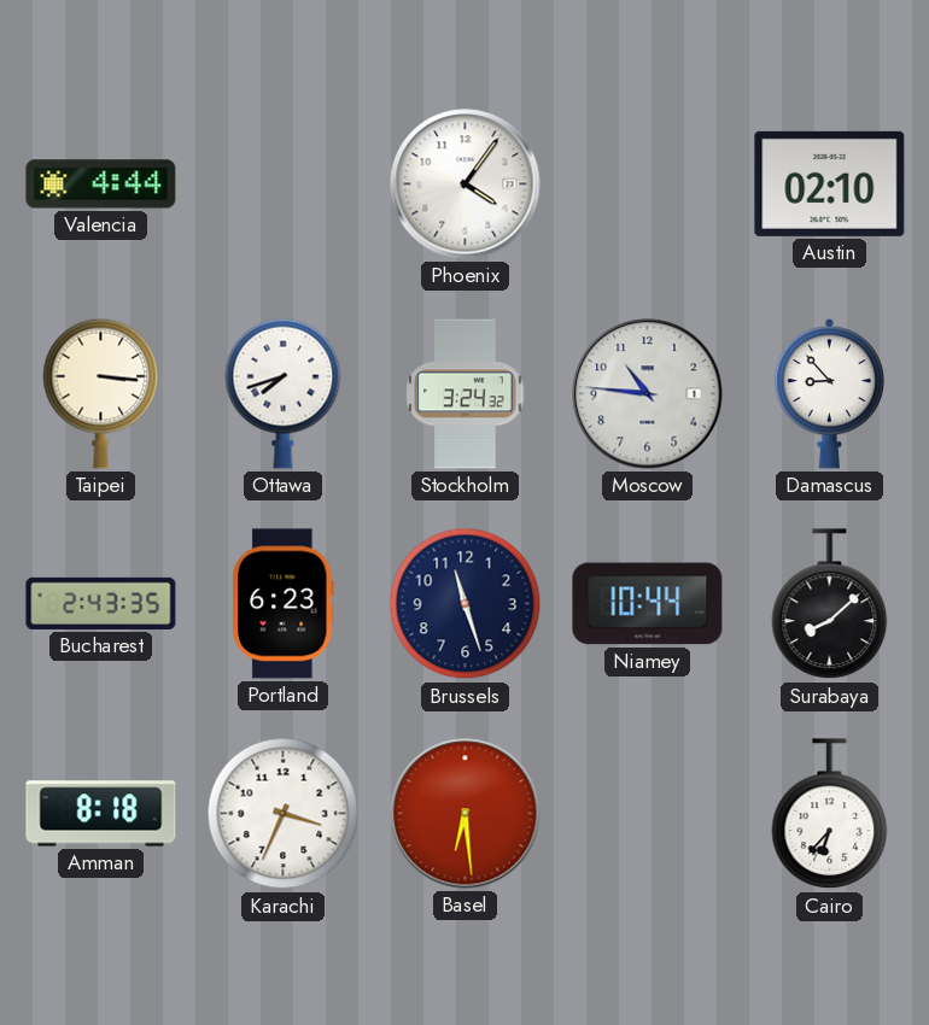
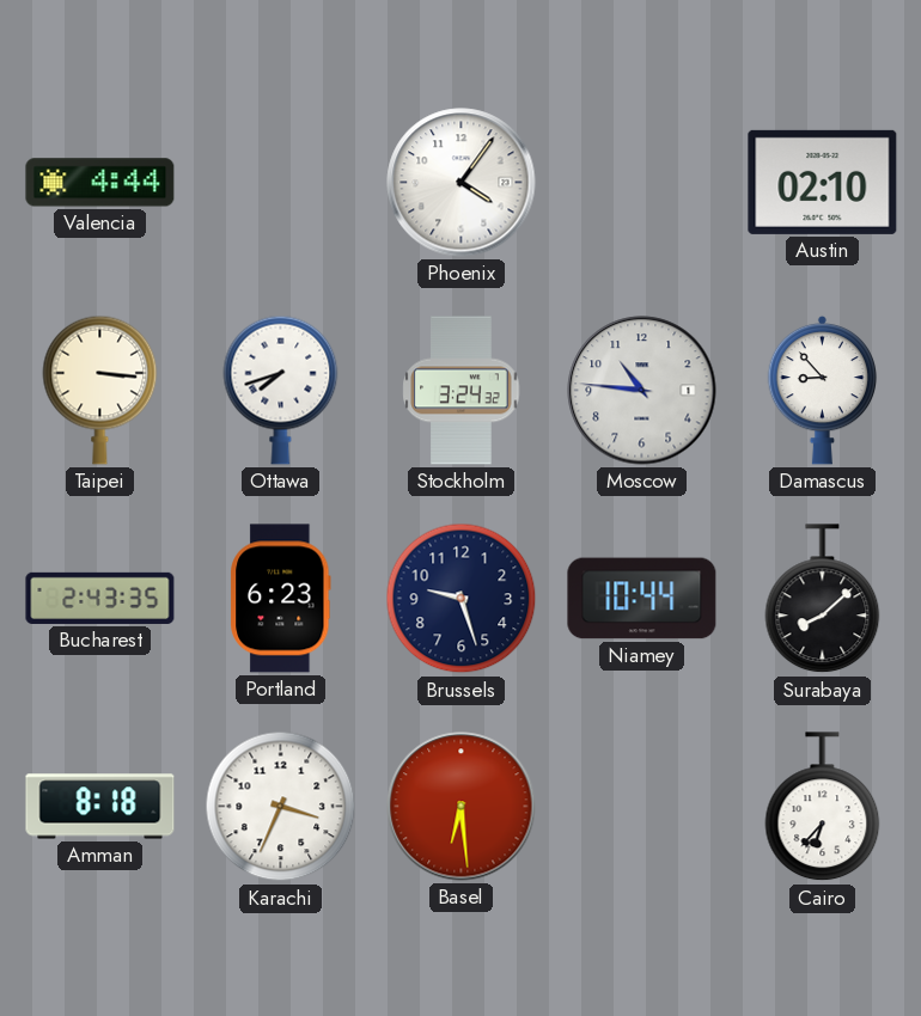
Brussels: 11:27 -> 9:27
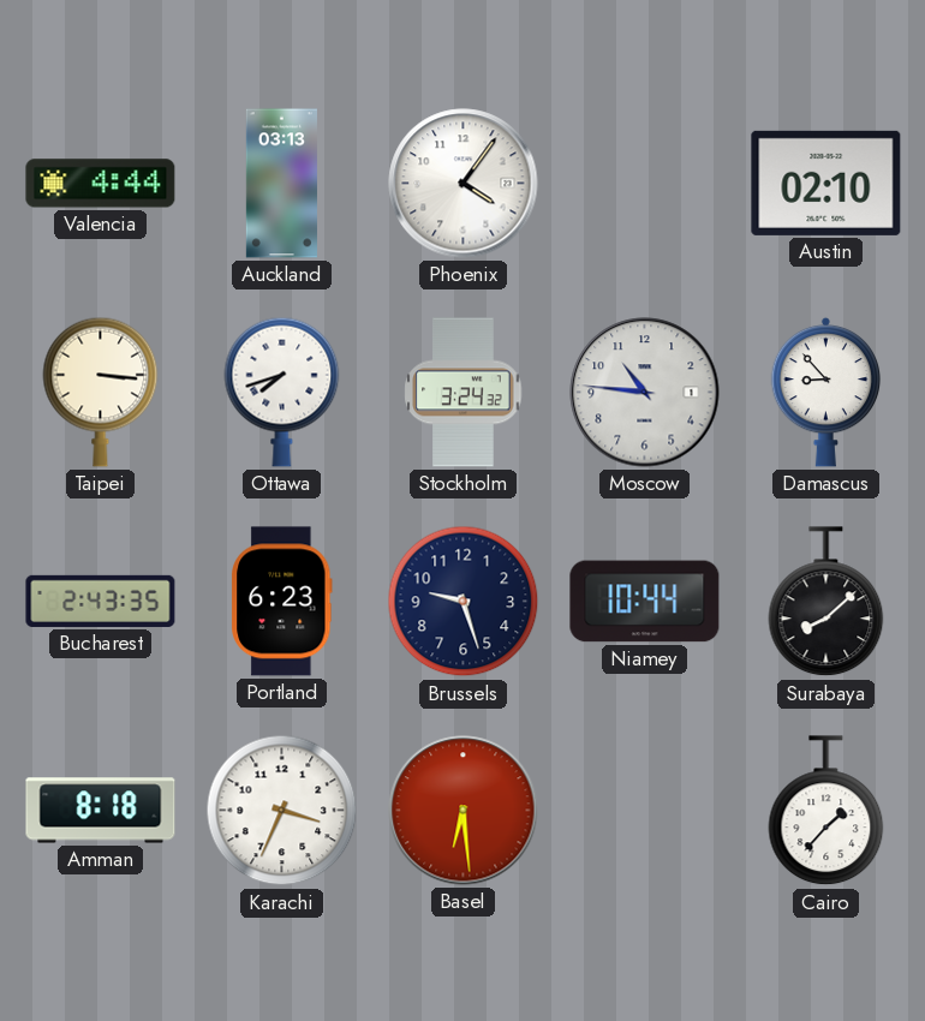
Auckland: none -> 03:13
Cairo: 6:37 -> 1:37
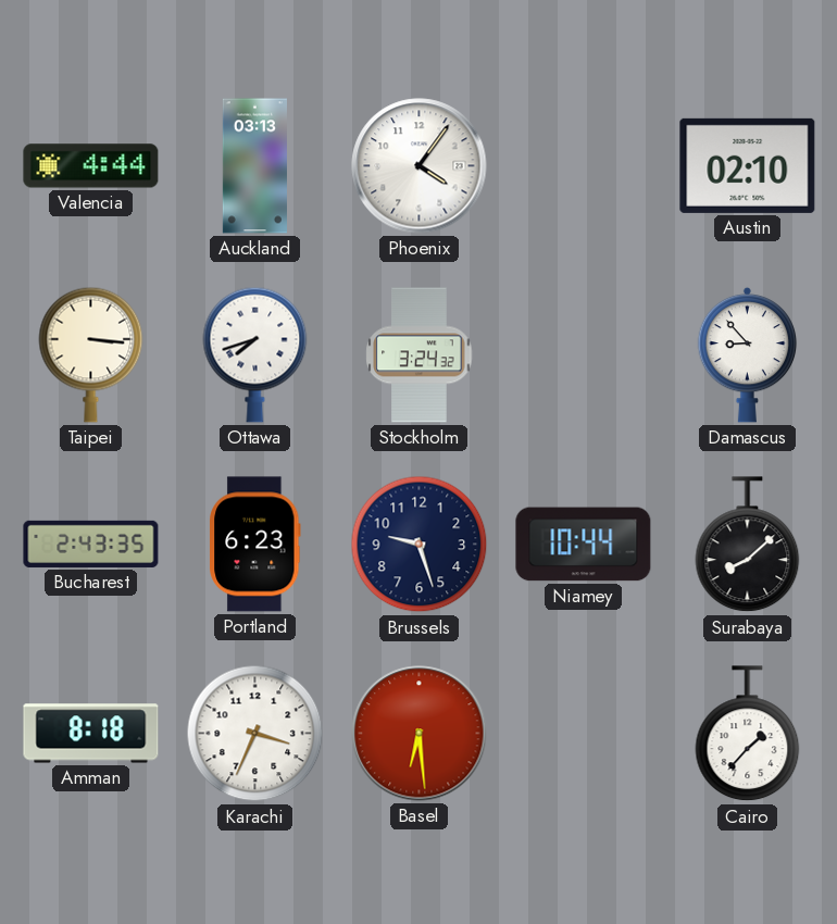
Moscow: 10:46 -> none
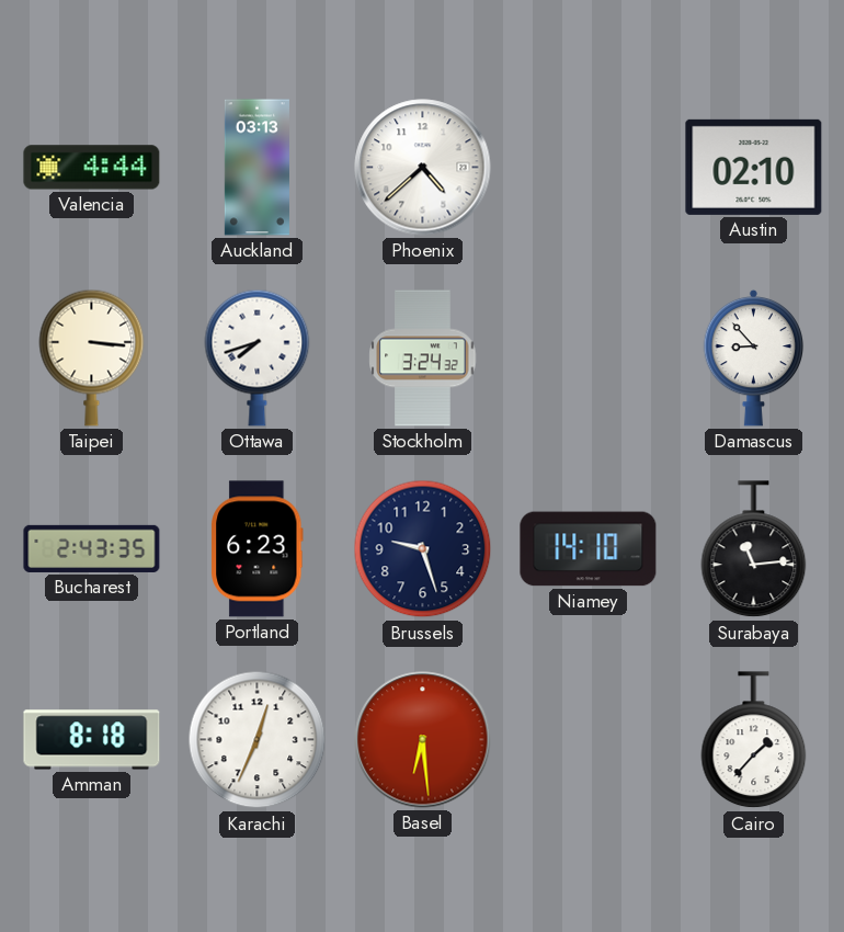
Phoenix: 4:06 -> 4:38
Niamey: 10:44 -> 14:10
Surabaya: 8:08 -> 11:14
Karachi: 3:34 -> 12:34
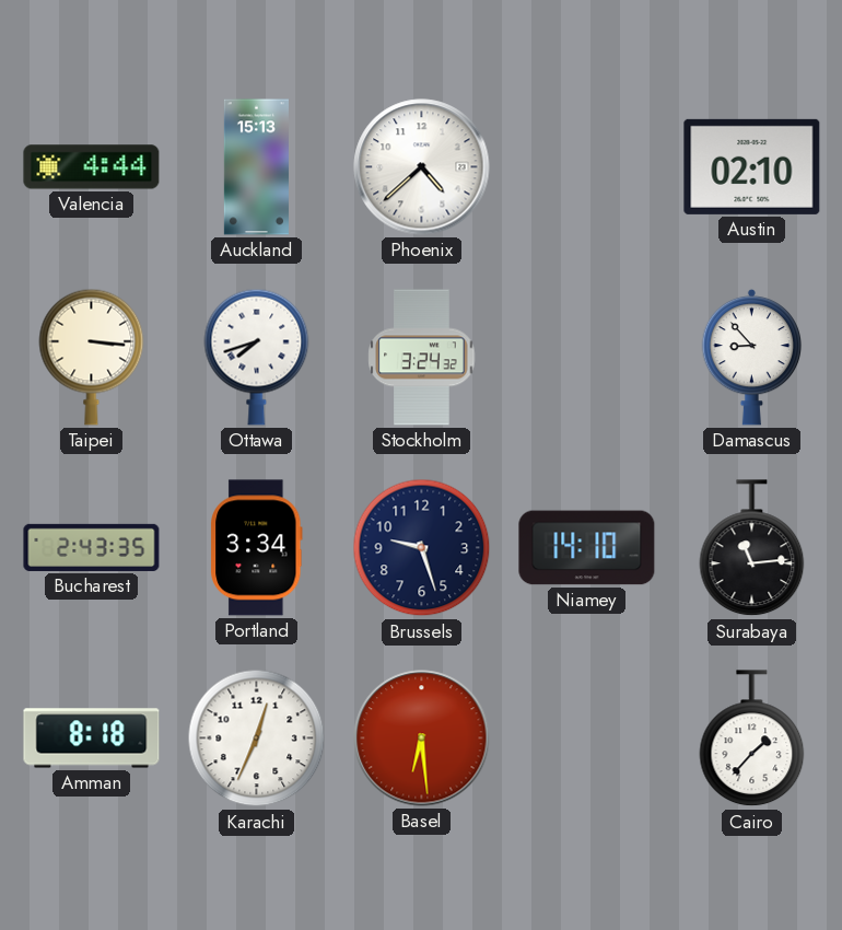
Auckland: 03:13 -> 15:13
Portland: 6:23 -> 3:34
